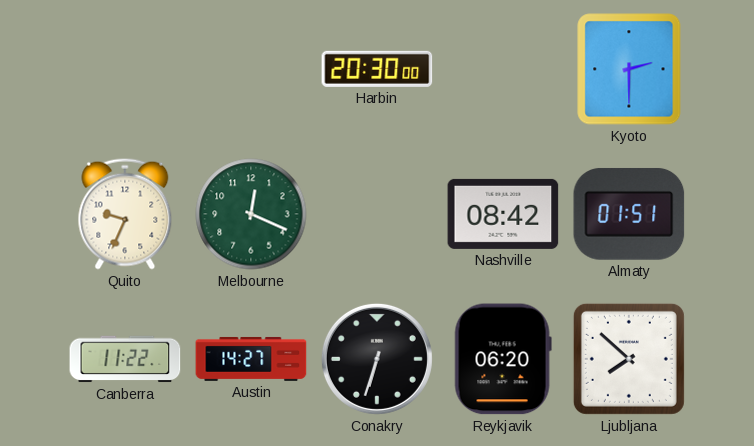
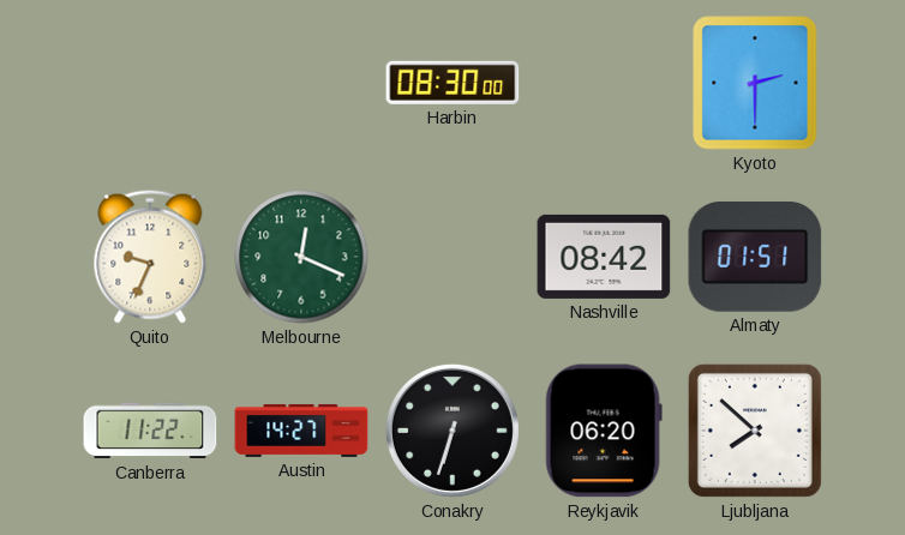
Harbin: 20:30 -> 08:30
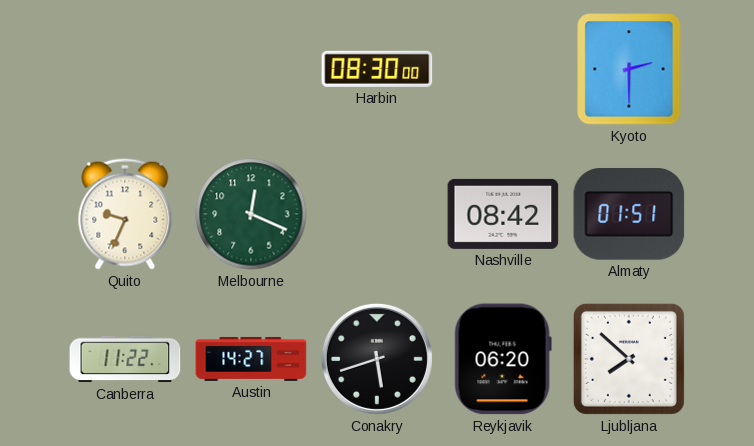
Conakry: 6:33 -> 5:42
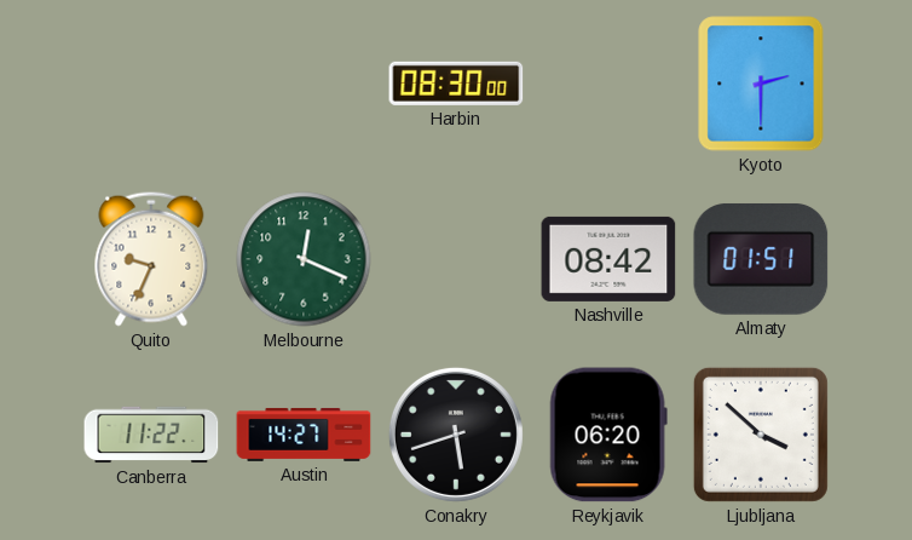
Ljubljana: 7:52 -> 3:52
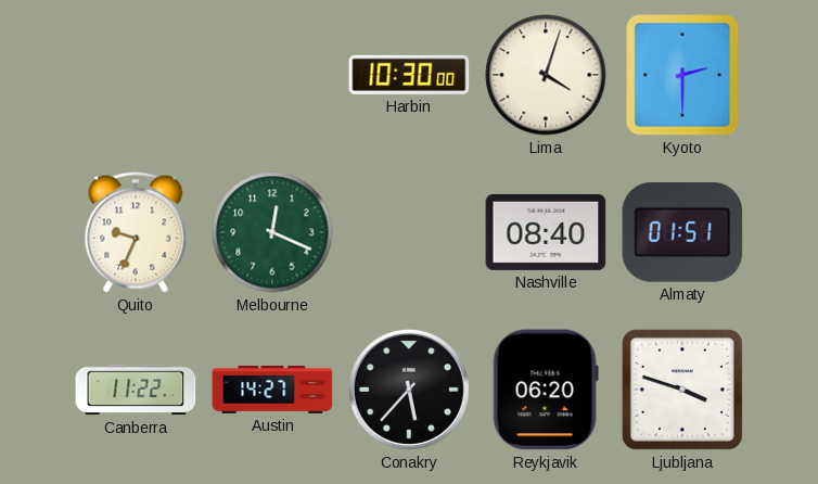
Harbin: 08:30 -> 10:30
Lima: none -> 4:03
Nashville: 08:42 -> 08:40
Conakry: 5:42 -> 5:37
Ljubljana: 3:52 -> 3:48
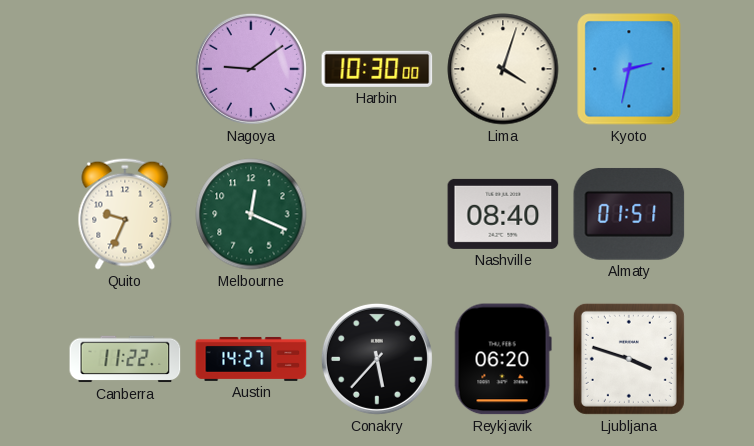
Nagoya: none -> 9:09
Kyoto: 2:30 -> 2:32
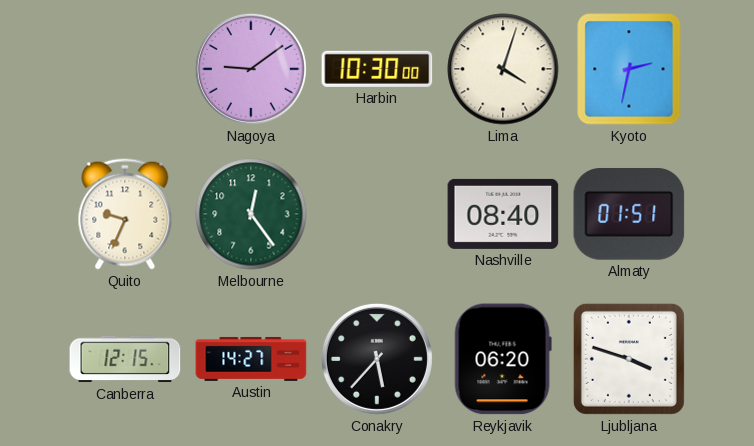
Melbourne: 12:19 -> 12:24
Canberra: 11:22 -> 12:15
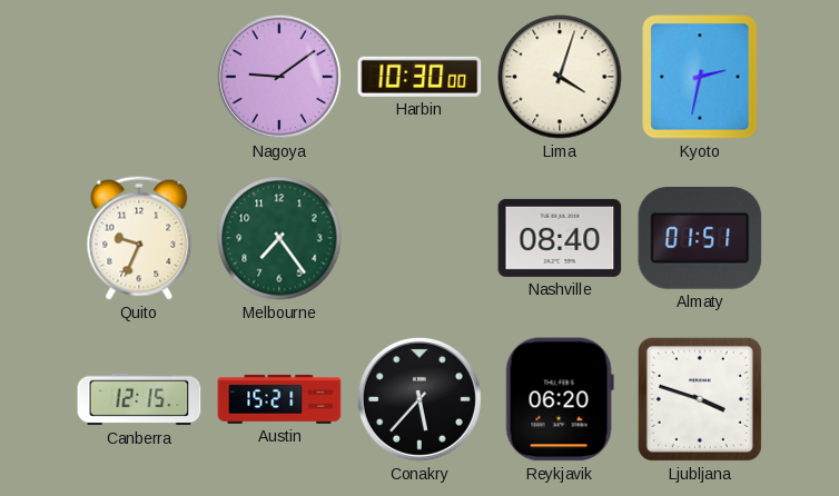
Melbourne: 12:24 -> 7:24
Austin: 14:27 -> 15:21
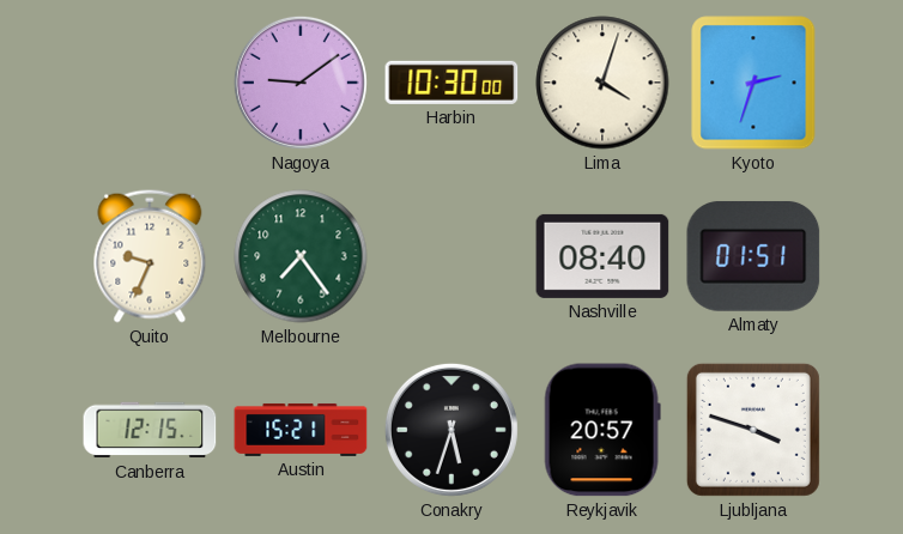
Kyoto: 2:32 -> 2:33
Conakry: 5:37 -> 5:33
Reykjavik: 06:20 -> 20:57
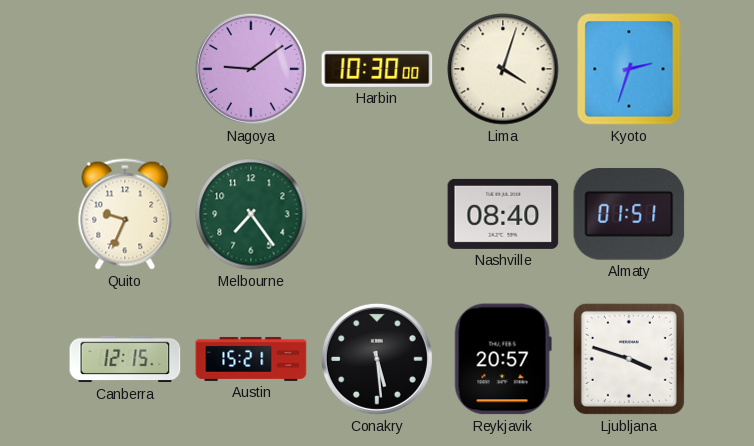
Conakry: 5:33 -> 5:29
